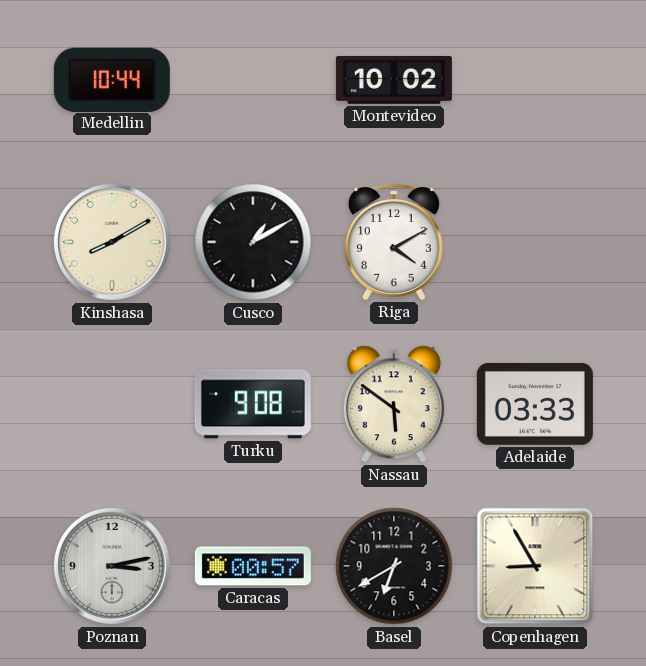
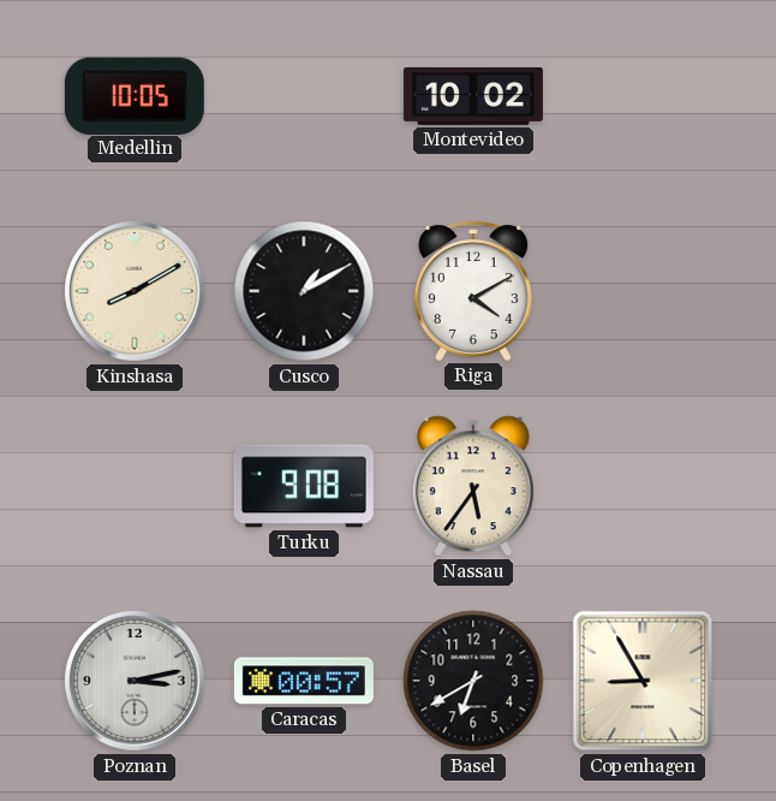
Medellin: 10:44 -> 10:05
Nassau: 5:51 -> 5:36
Adelaide: 03:33 -> none
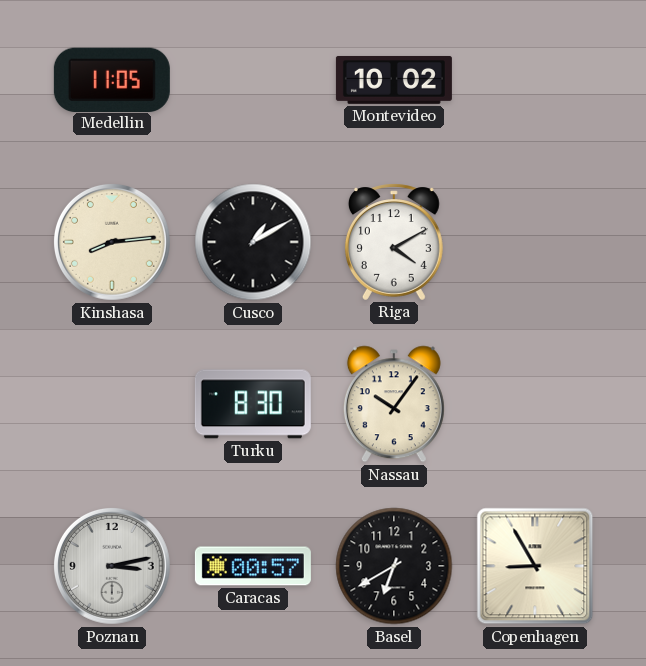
Medellin: 10:05 -> 11:05
Kinshasa: 8:10 -> 8:14
Turku: 9:08 -> 8:30
Nassau: 5:36 -> 10:06
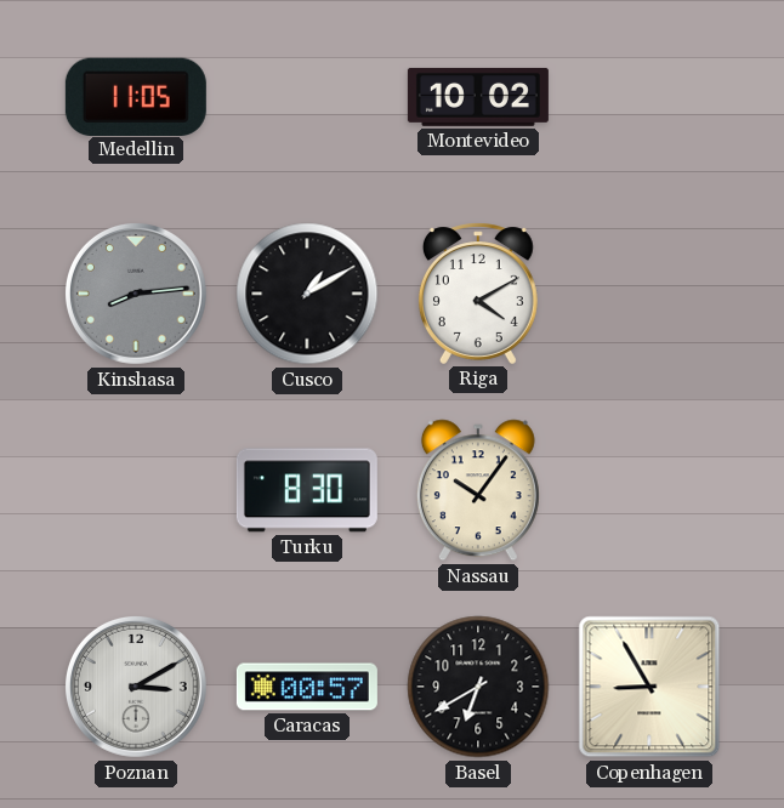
Kinshasa dial: cream -> grey
Poznan: 3:13 -> 3:10
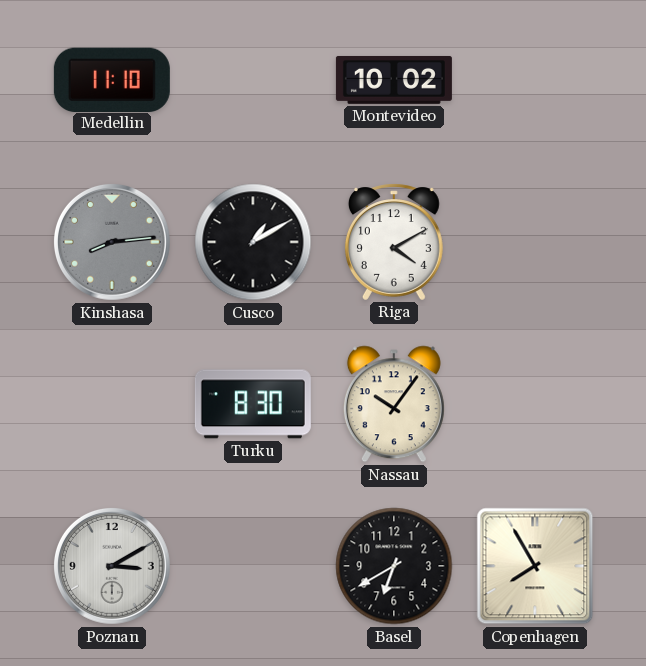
Medellin: 11:05 -> 11:10
Caracas: 00:57 -> none
Copenhagen: 8:55 -> 7:55
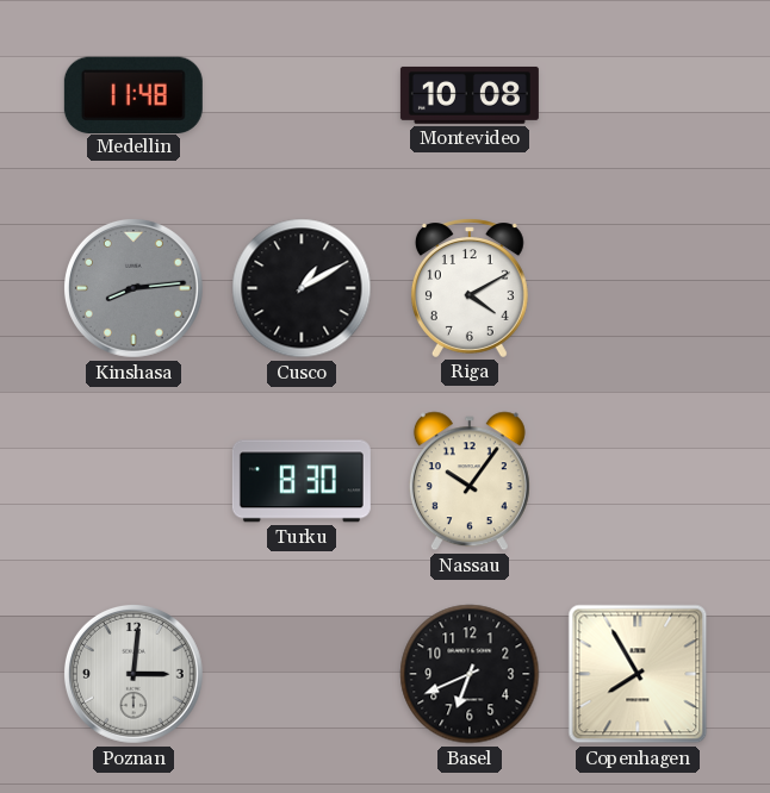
Medellin: 11:10 -> 11:48
Montevideo: 10:02 -> 10:08
Poznan: 3:10 -> 3:01
Basel: 6:40 -> 6:41
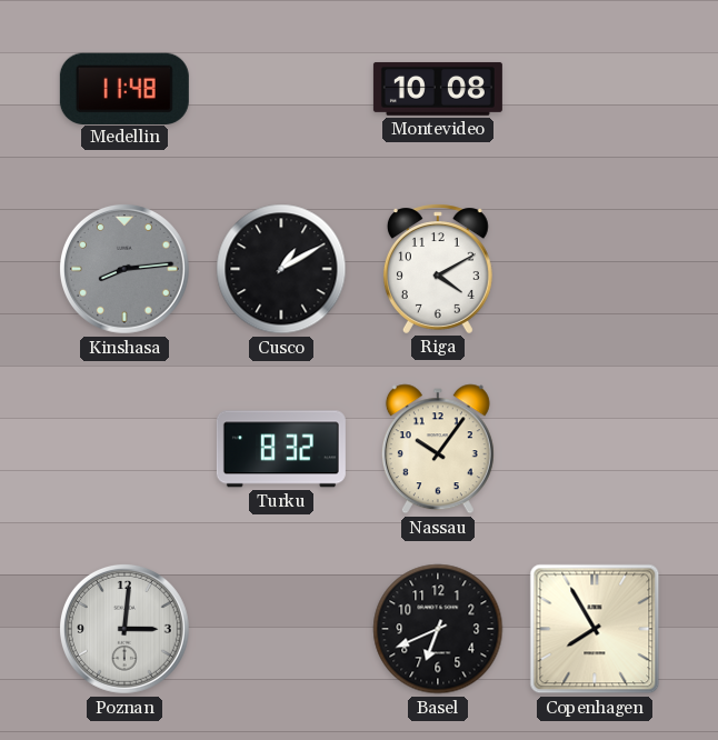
Turku: 8:30 -> 8:32
